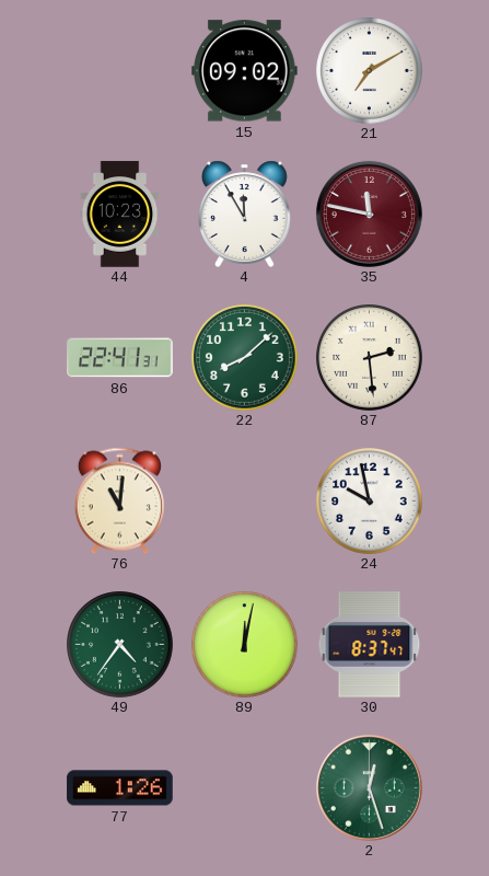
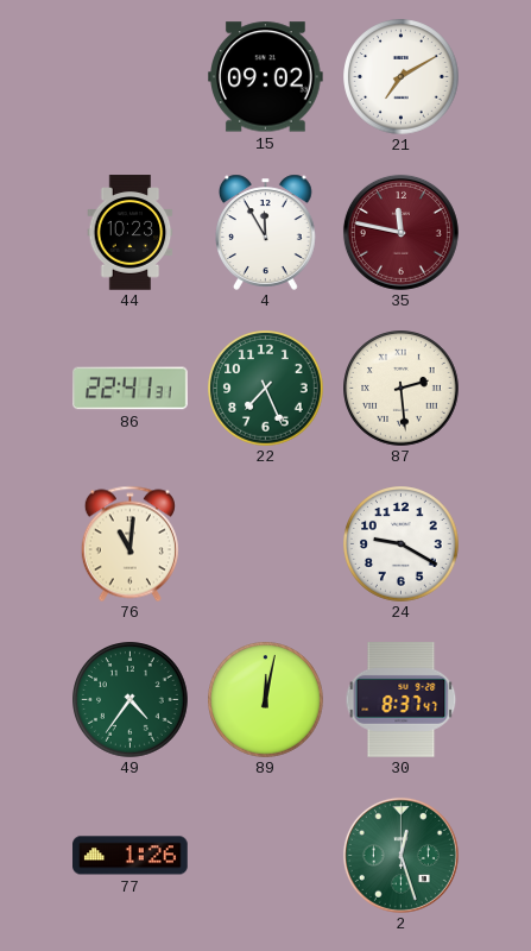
22: 8:08 -> 7:26
24: 9:58 -> 9:20
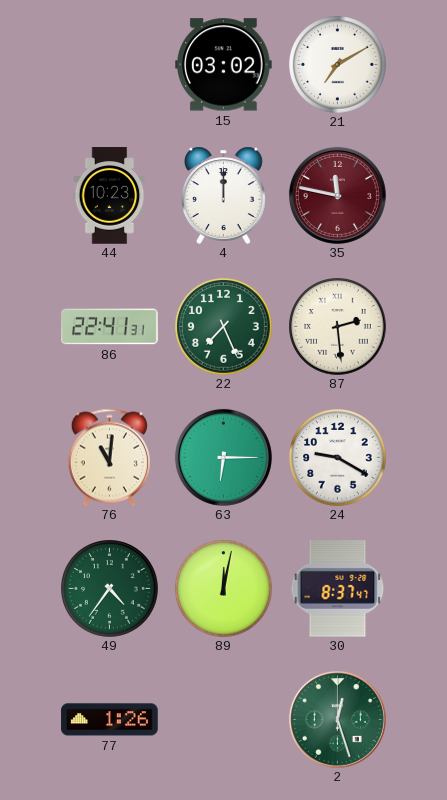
15: 09:02 -> 03:02
4: 11:55 -> 12:00
63: none -> 6:15
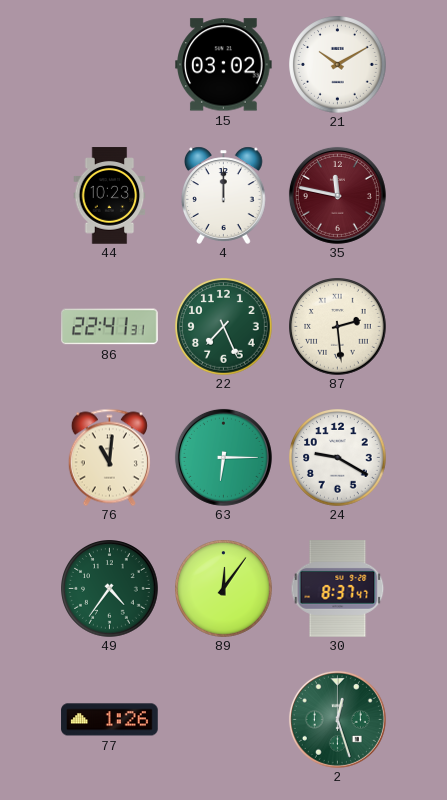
21: 7:10 -> 10:10
89: 12:02 -> 12:06
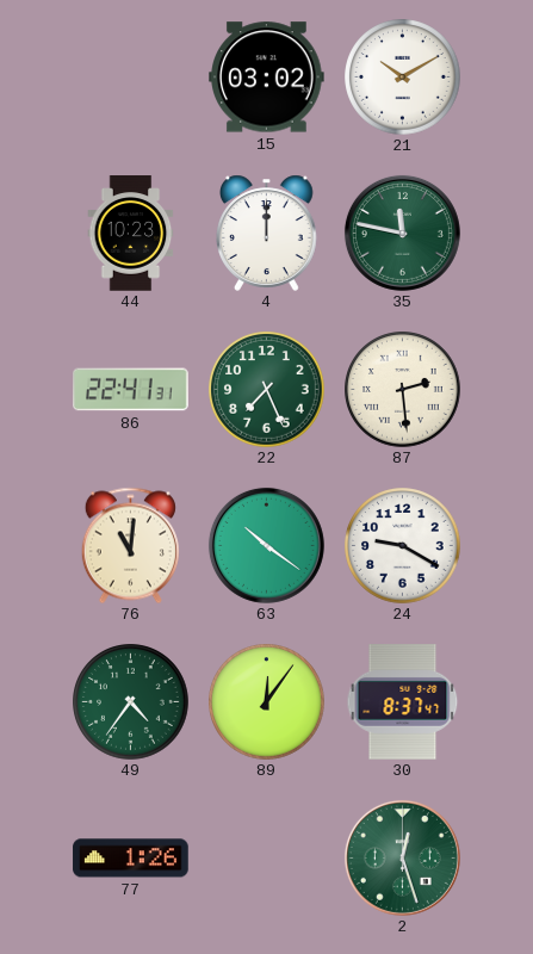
35 dial: burgundy -> green
63: 6:15 -> 10:21
